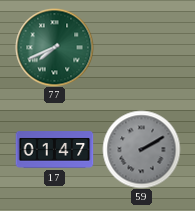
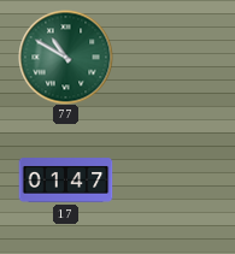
77: 7:41 -> 10:50
59: 2:10 -> none
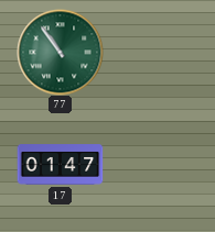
77: 10:50 -> 10:54
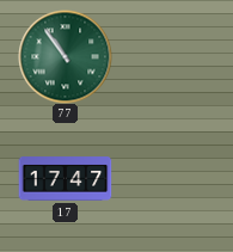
17: 01:47 -> 17:47
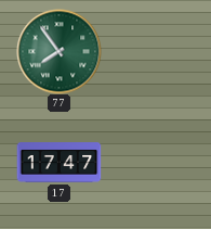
77: 10:54 -> 7:54
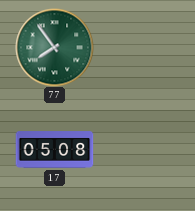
17: 17:47 -> 05:08
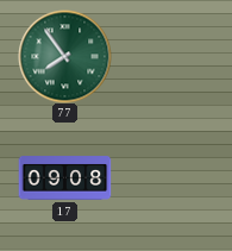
17: 05:08 -> 09:08
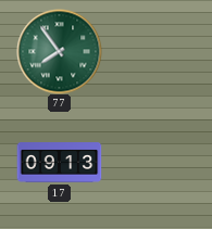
17: 09:08 -> 09:13
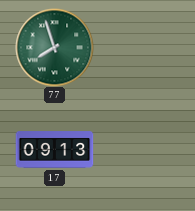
77: 7:54 -> 7:57
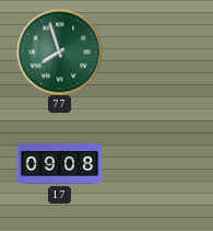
17: 09:13 -> 09:08
